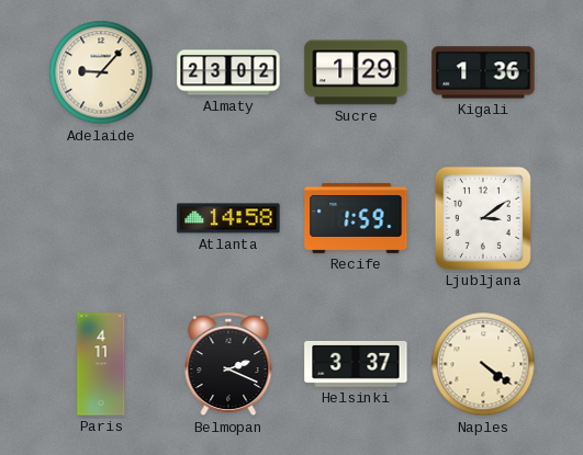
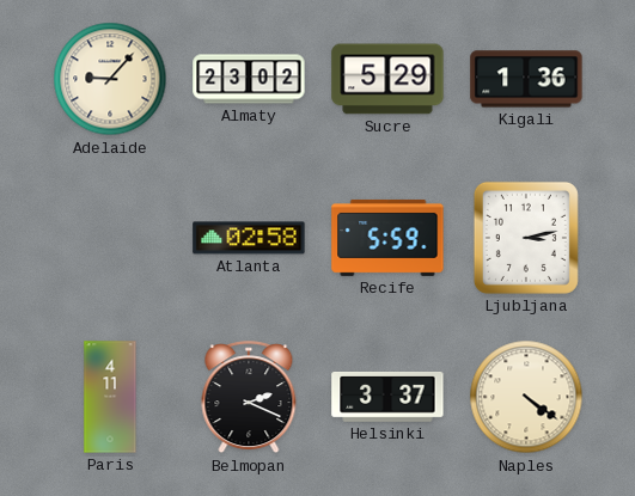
Sucre: 1:29 -> 5:29
Atlanta: 14:58 -> 02:58
Recife: 1:59 -> 5:59
Ljubljana: 3:09 -> 3:13
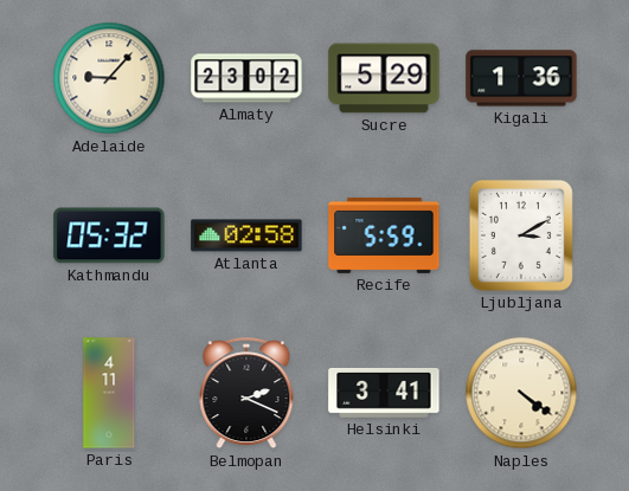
Kathmandu: none -> 05:32
Ljubljana: 3:13 -> 3:10
Helsinki: 3:37 -> 3:41
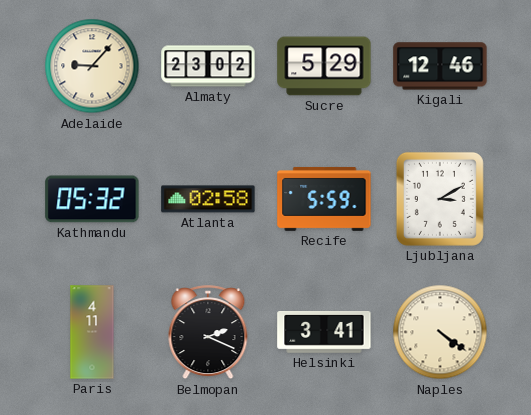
Kigali: 1:36 -> 12:46
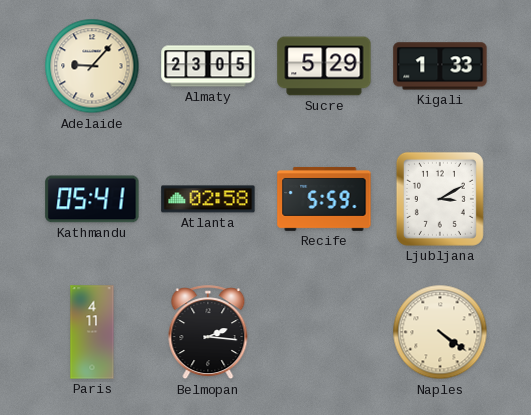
Almaty: 23:02 -> 23:05
Kigali: 12:46 -> 1:33
Kathmandu: 05:32 -> 05:41
Belmopan: 2:19 -> 2:16
Helsinki: 3:41 -> none
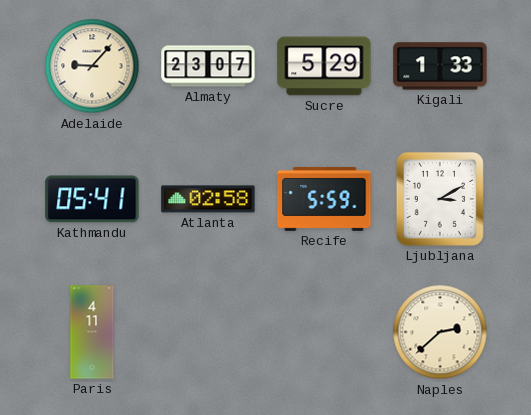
Almaty: 23:05 -> 23:07
Belmopan: 2:16 -> none
Naples: 4:21 -> 2:38
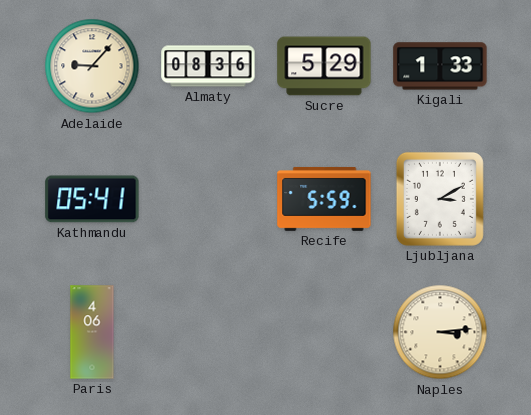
Almaty: 23:07 -> 08:36
Atlanta: 02:58 -> none
Paris: 4:11 -> 4:06
Naples: 2:38 -> 3:14
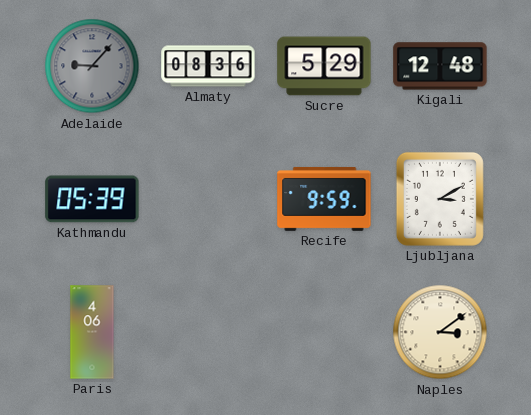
Adelaide dial: cream -> grey
Kigali: 1:33 -> 12:48
Kathmandu: 05:41 -> 05:39
Recife: 5:59 -> 9:59
Naples: 3:14 -> 3:09
